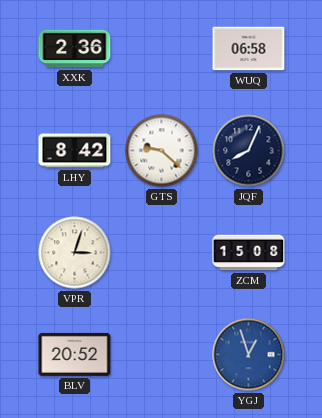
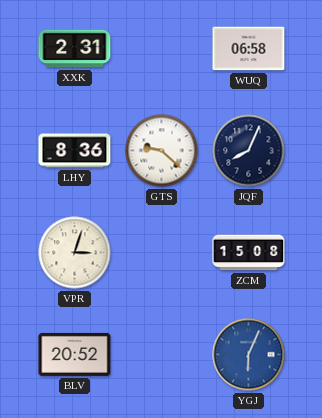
XXK: 2:36 -> 2:31
LHY: 8:42 -> 8:36
YGJ: 12:57 -> 6:04
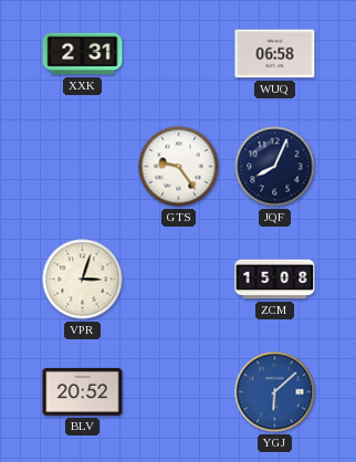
LHY: 8:36 -> none
GTS: 9:22 -> 9:24
YGJ: 6:04 -> 6:08
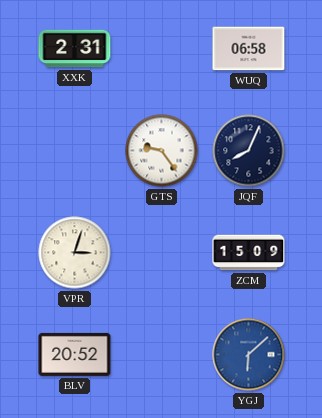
ZCM: 15:08 -> 15:09
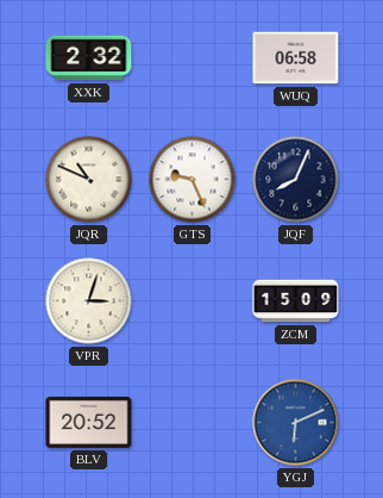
XXK: 2:31 -> 2:32
JQR: none -> 10:49
GTS: 9:24 -> 9:26
YGJ: 6:08 -> 6:11
